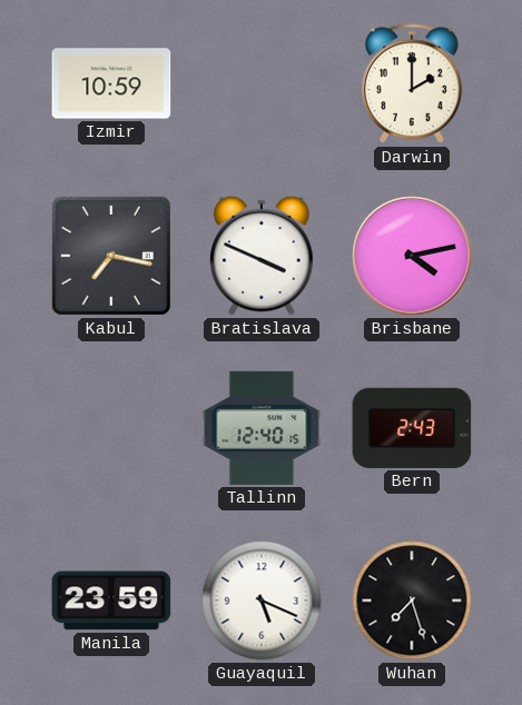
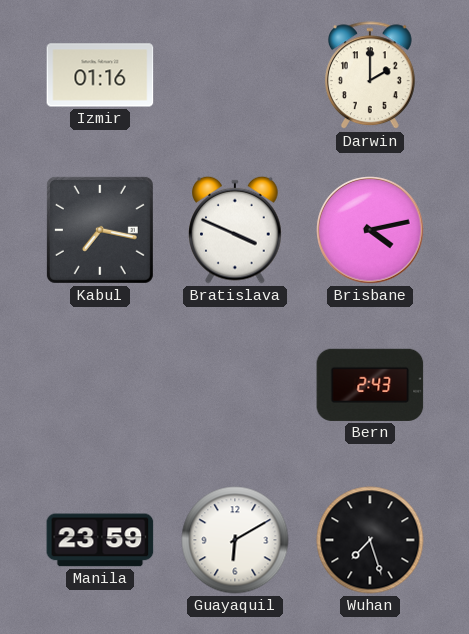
Izmir: 10:59 -> 01:16
Tallinn: 12:40 -> none
Guayaquil: 5:19 -> 6:10
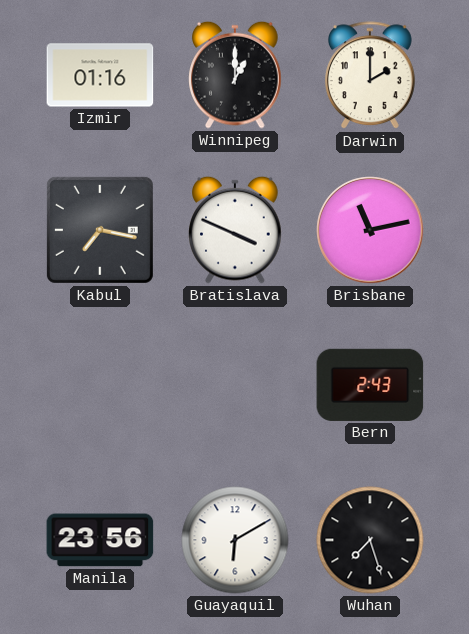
Winnipeg: none -> 1:00
Brisbane: 4:13 -> 11:13
Manila: 23:59 -> 23:56
